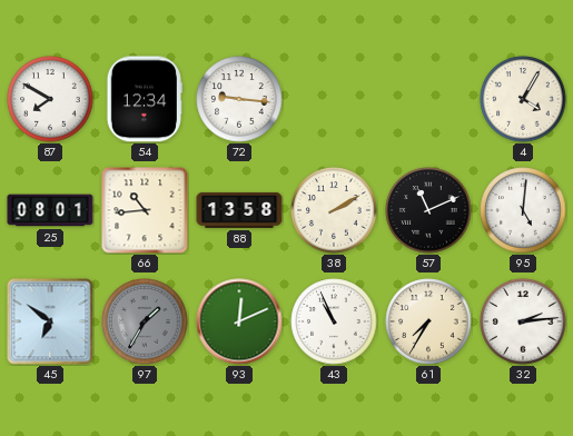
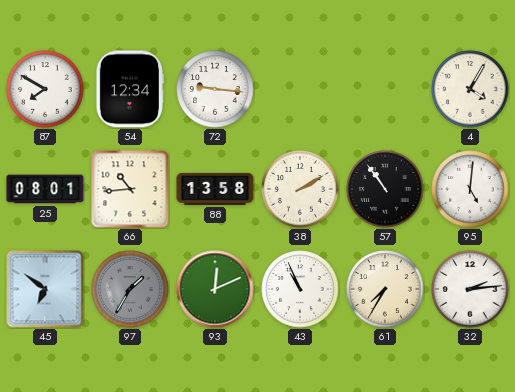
57: 11:11 -> 10:54
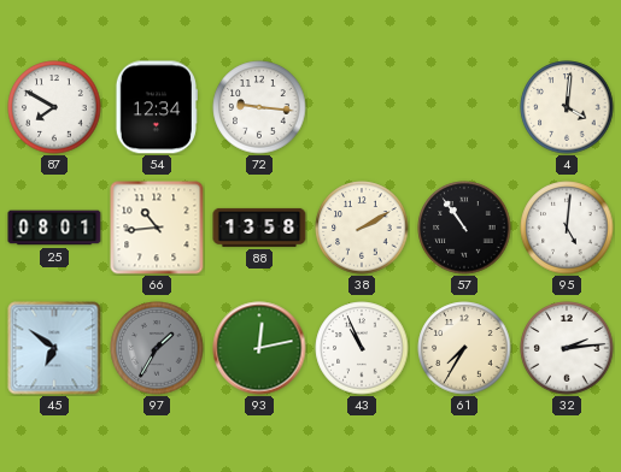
4: 4:05 -> 4:01
93: 12:11 -> 12:13
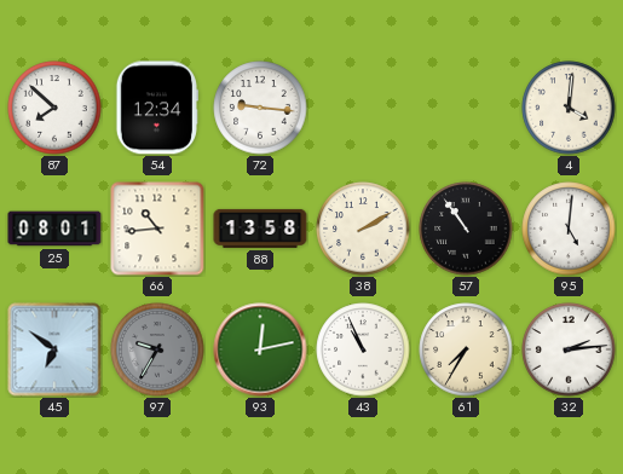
87: 7:50 -> 7:52
97: 1:35 -> 9:35
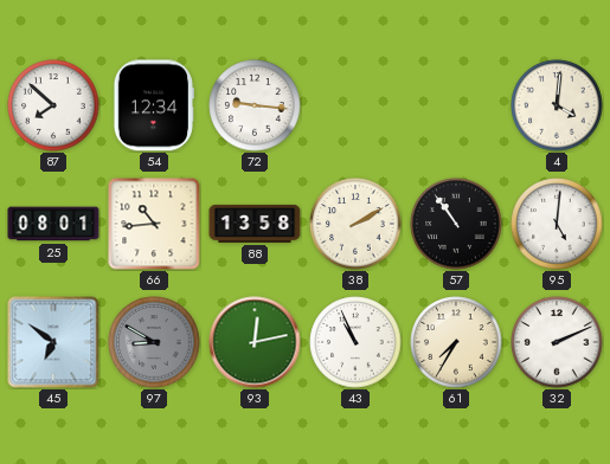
97: 9:35 -> 8:50
32: 2:14 -> 2:11
